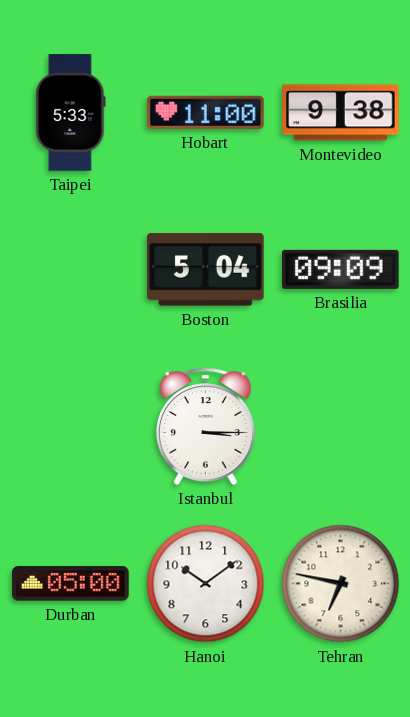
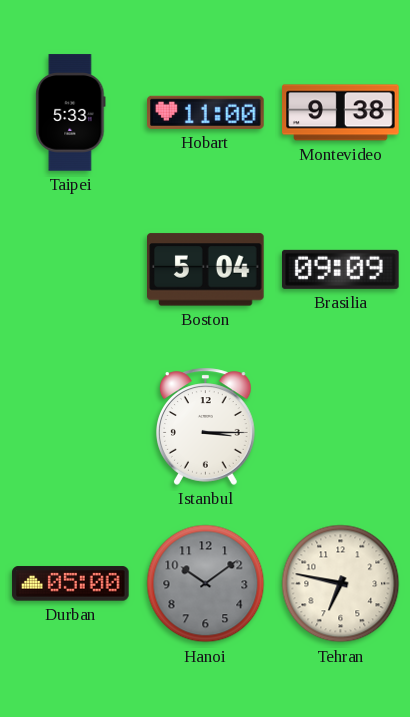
Hanoi dial: white -> grey
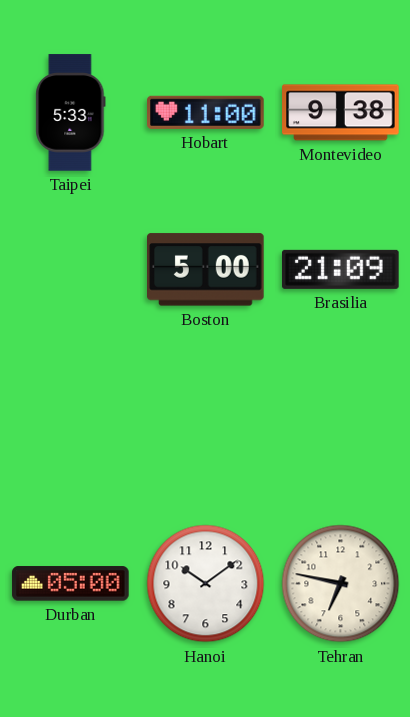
Boston: 5:04 -> 5:00
Brasilia: 09:09 -> 21:09
Istanbul: 3:15 -> none
Hanoi dial: grey -> white
